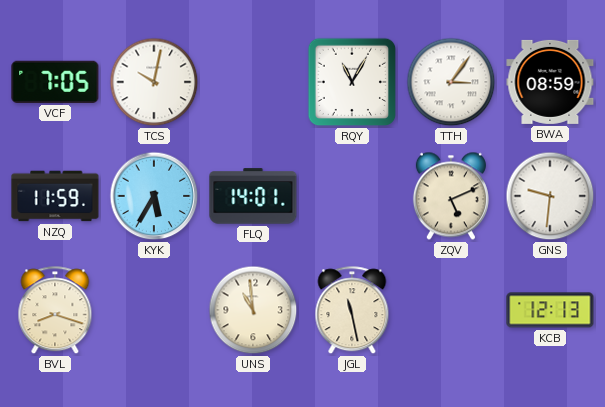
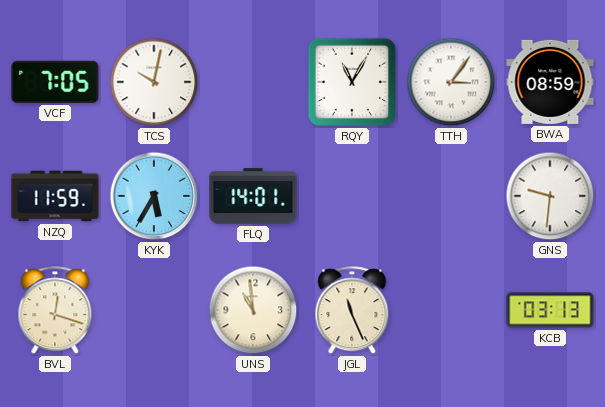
ZQV: 5:11 -> none
BVL: 8:18 -> 12:18
JGL: 11:28 -> 11:26
KCB: 12:13 -> 03:13
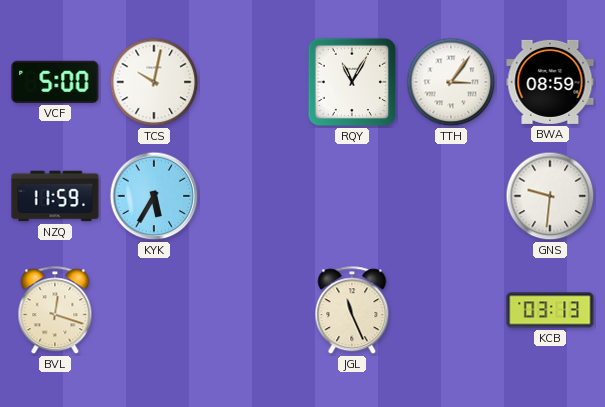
VCF: 7:05 -> 5:00
FLQ: 14:01 -> none
UNS: 10:59 -> none
